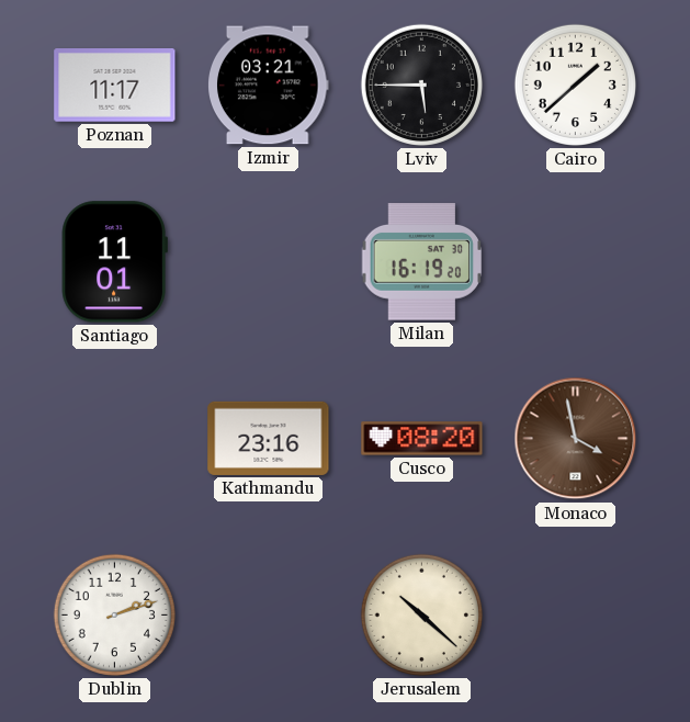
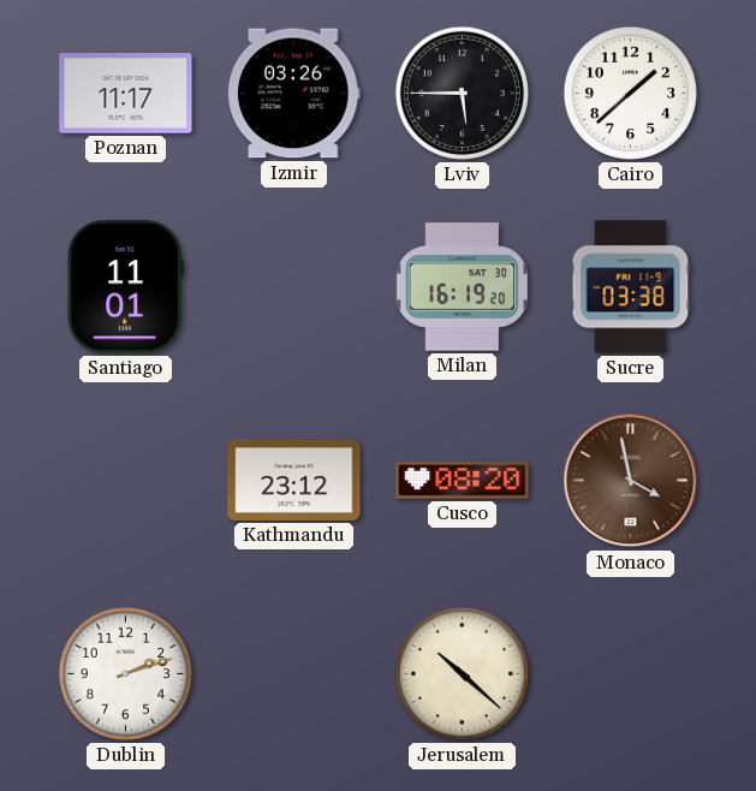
Izmir: 03:21 -> 03:26
Sucre: none -> 03:38
Kathmandu: 23:16 -> 23:12
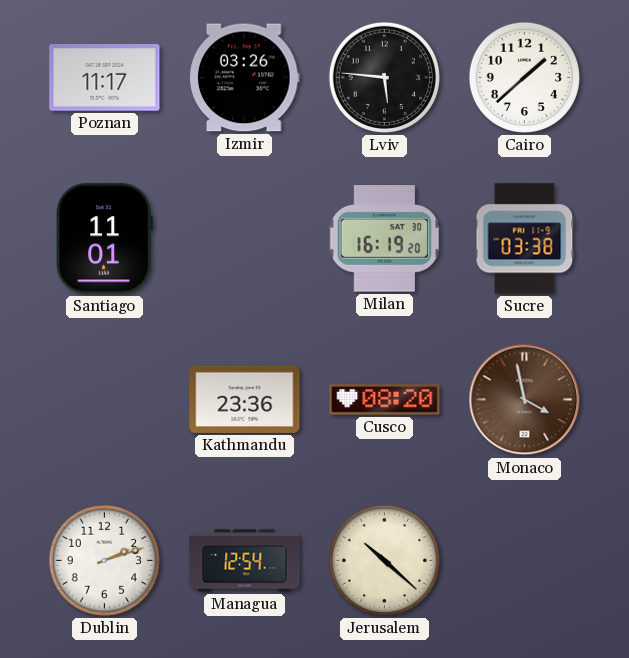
Lviv: 5:45 -> 5:46
Kathmandu: 23:12 -> 23:36
Managua: none -> 12:54
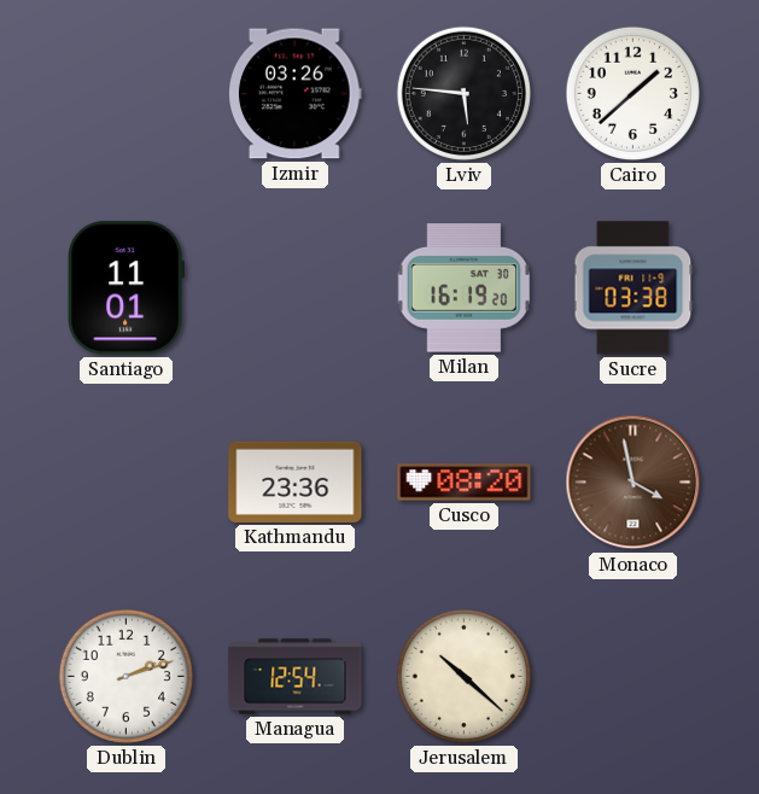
Poznan: 11:17 -> none
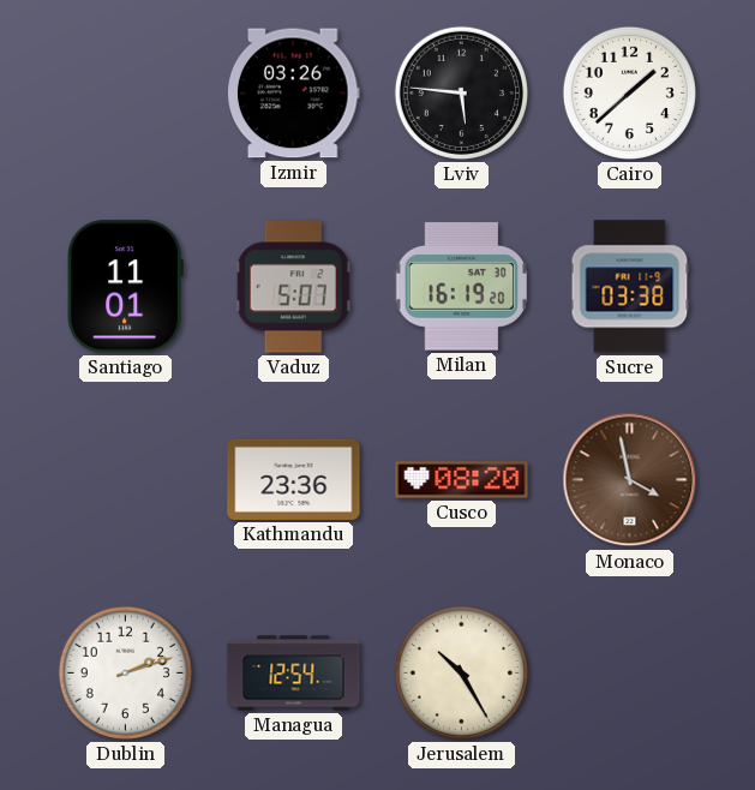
Vaduz: none -> 5:07
Jerusalem: 10:22 -> 10:25
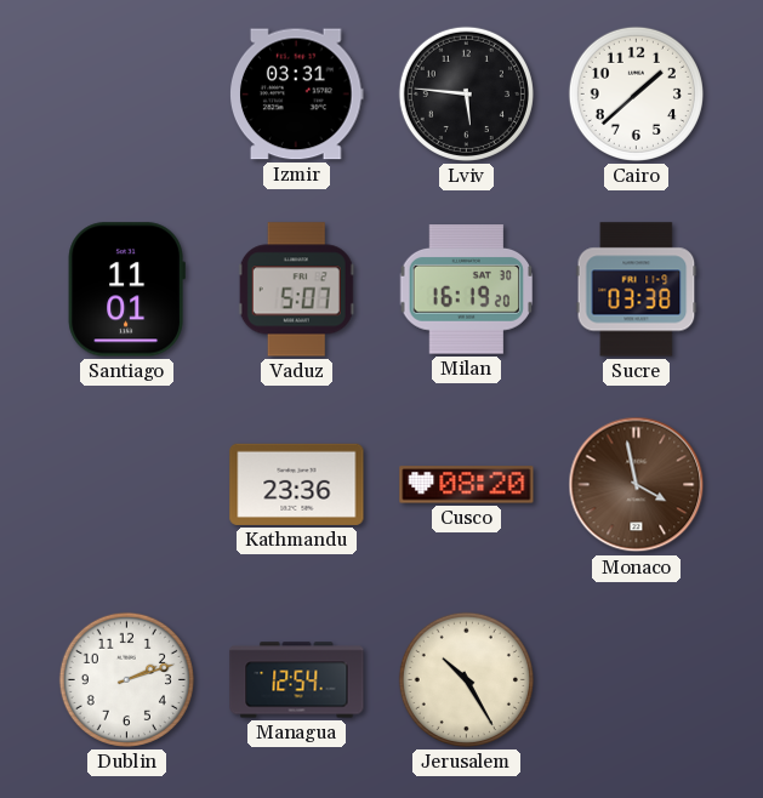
Izmir: 03:26 -> 03:31
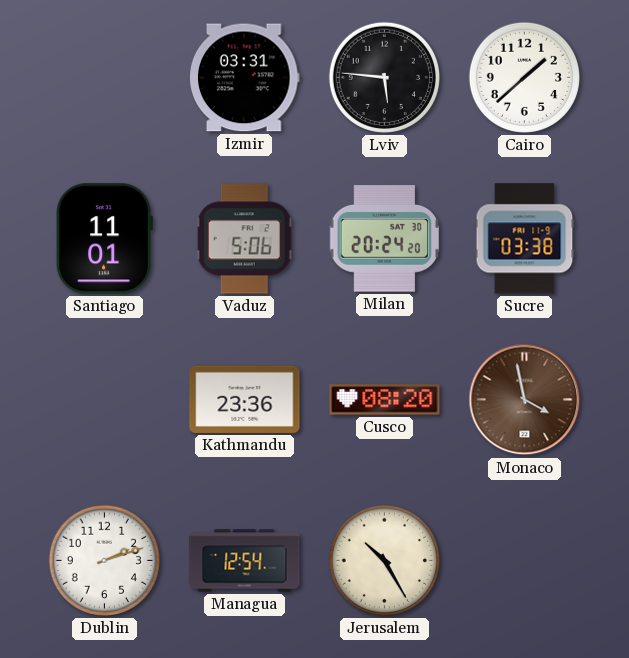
Vaduz: 5:07 -> 5:06
Milan: 16:19 -> 20:24
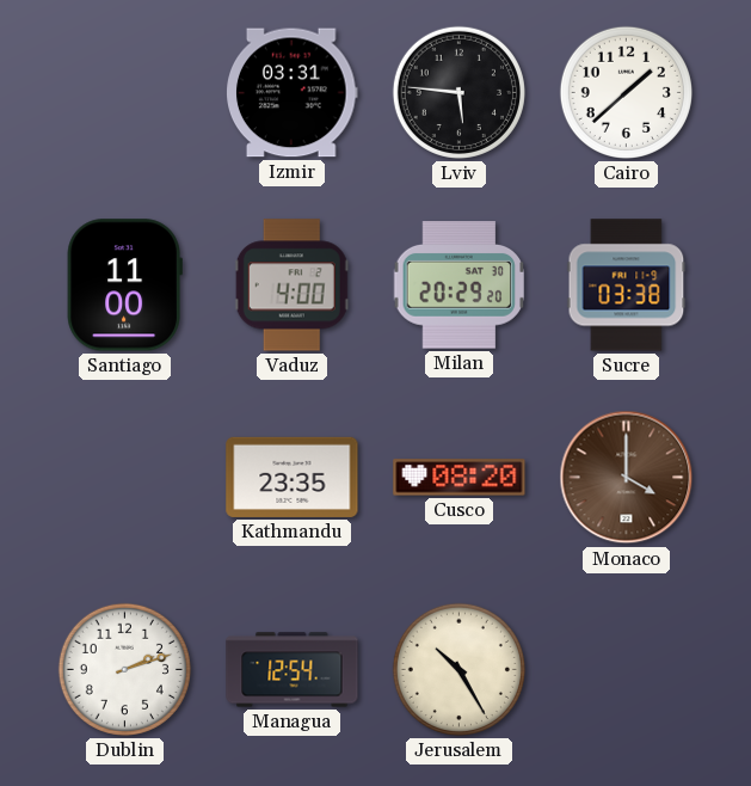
Santiago: 11:01 -> 11:00
Vaduz: 5:06 -> 4:00
Milan: 20:24 -> 20:29
Kathmandu: 23:36 -> 23:35
Monaco: 3:58 -> 4:00
